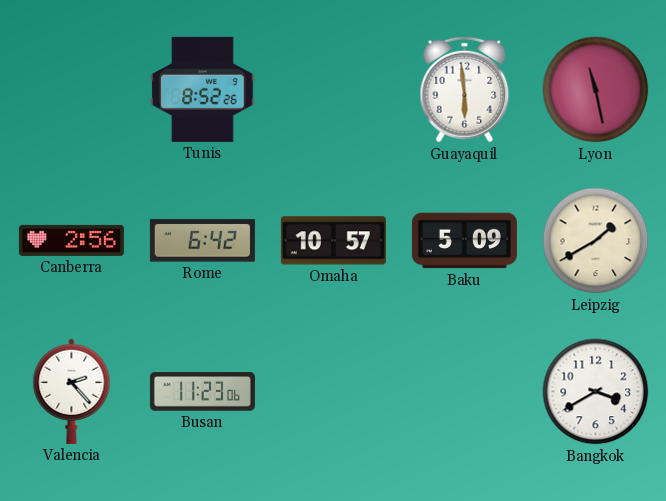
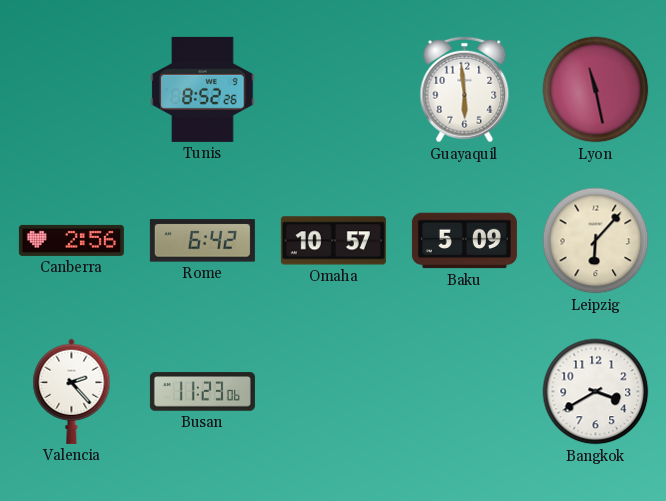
Leipzig: 1:40 -> 6:07
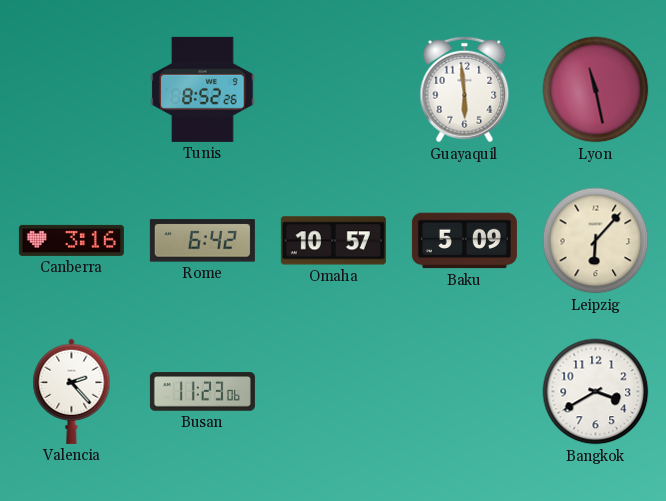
Canberra: 2:56 -> 3:16
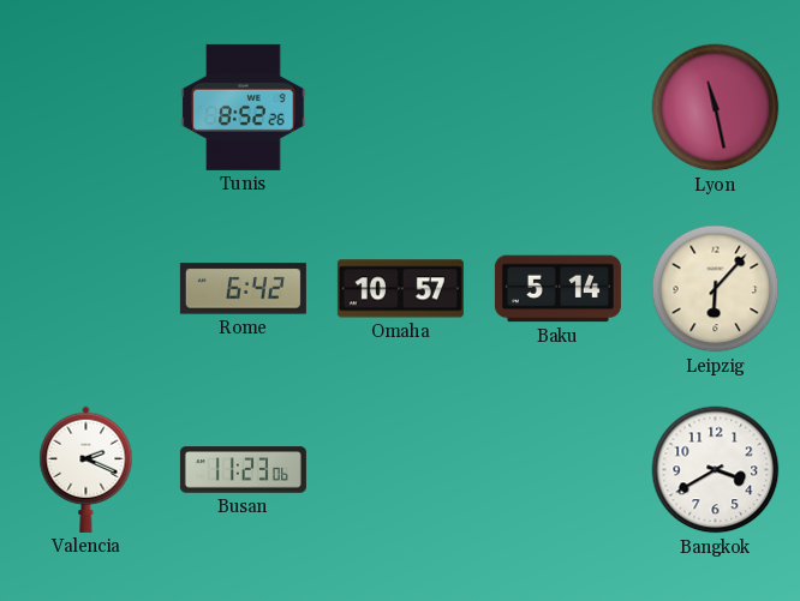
Guayaquil: 5:59 -> none
Canberra: 3:16 -> none
Baku: 5:09 -> 5:14
Valencia: 2:23 -> 2:19
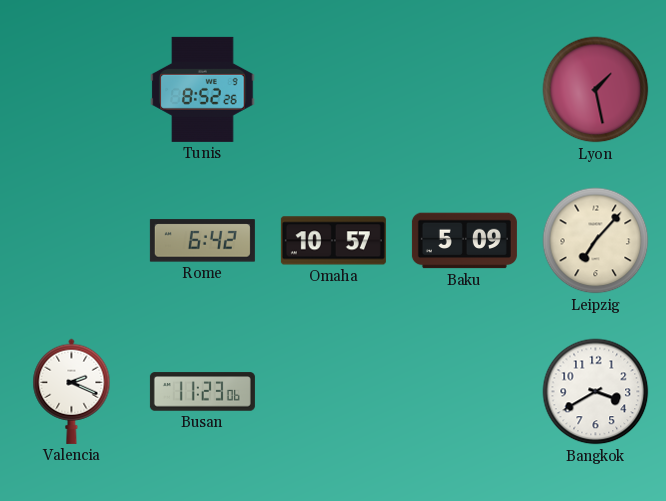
Lyon: 11:28 -> 1:28
Baku: 5:14 -> 5:09
Leipzig: 6:07 -> 7:07
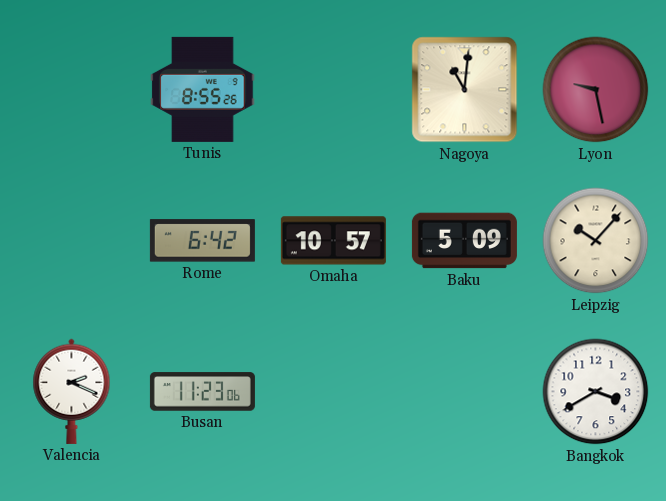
Tunis: 8:52 -> 8:55
Nagoya: none -> 11:01
Lyon: 1:28 -> 9:28
Leipzig: 7:07 -> 10:07
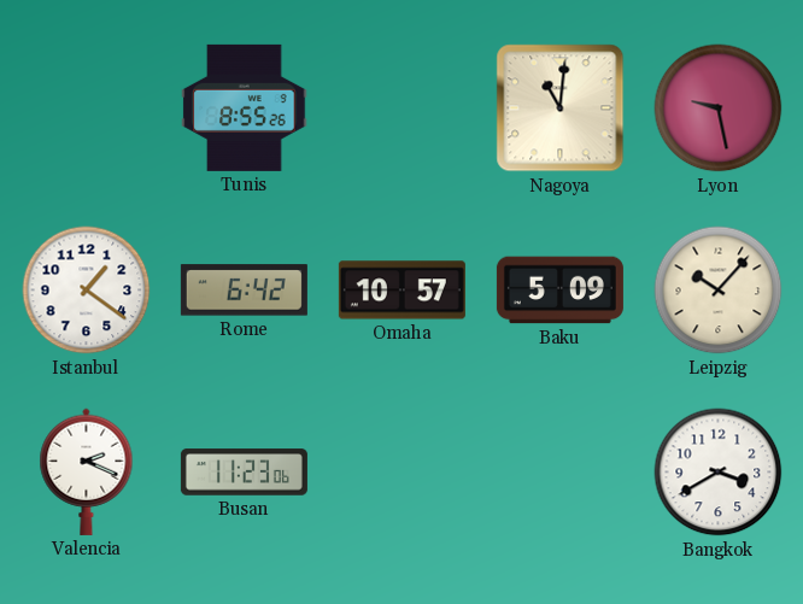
Istanbul: none -> 1:21
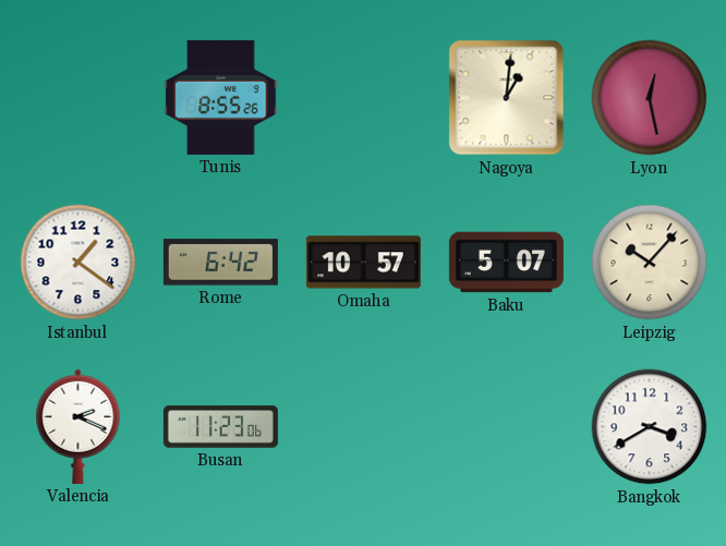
Nagoya: 11:01 -> 1:01
Lyon: 9:28 -> 12:28
Baku: 5:09 -> 5:07
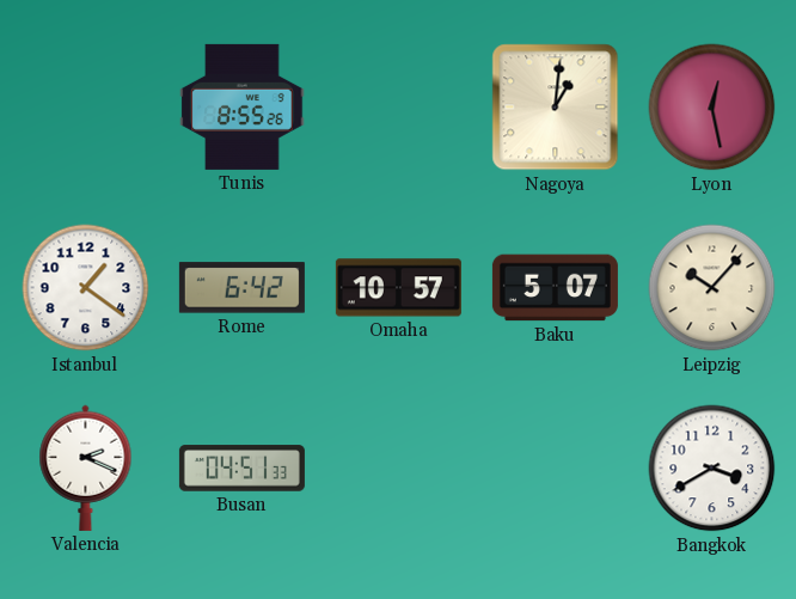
Busan: 11:23 -> 04:51
